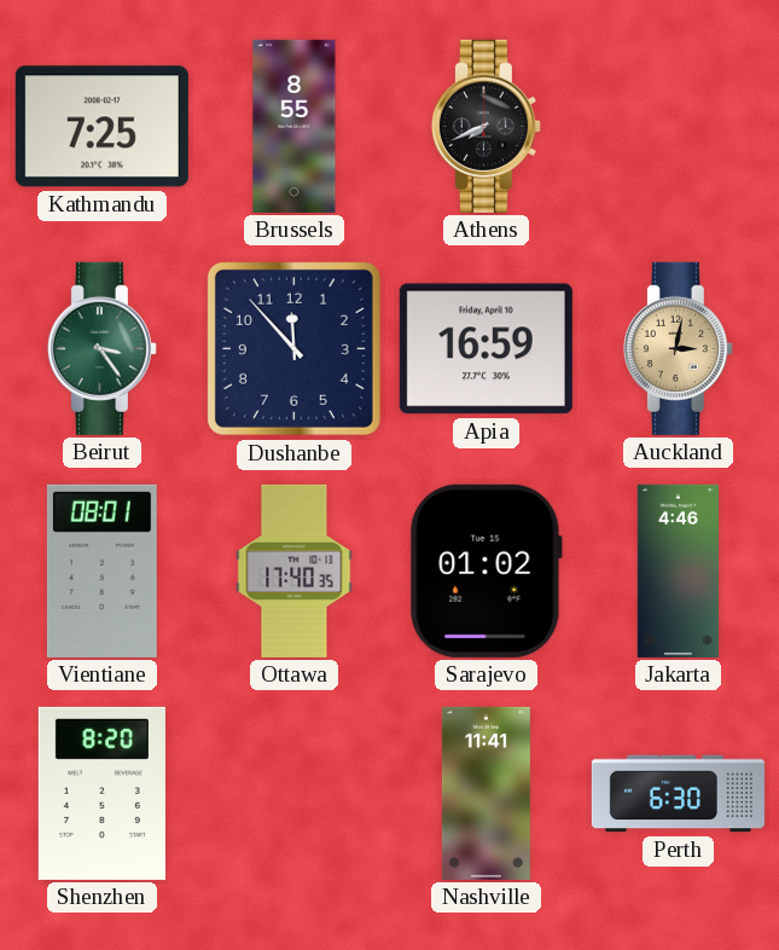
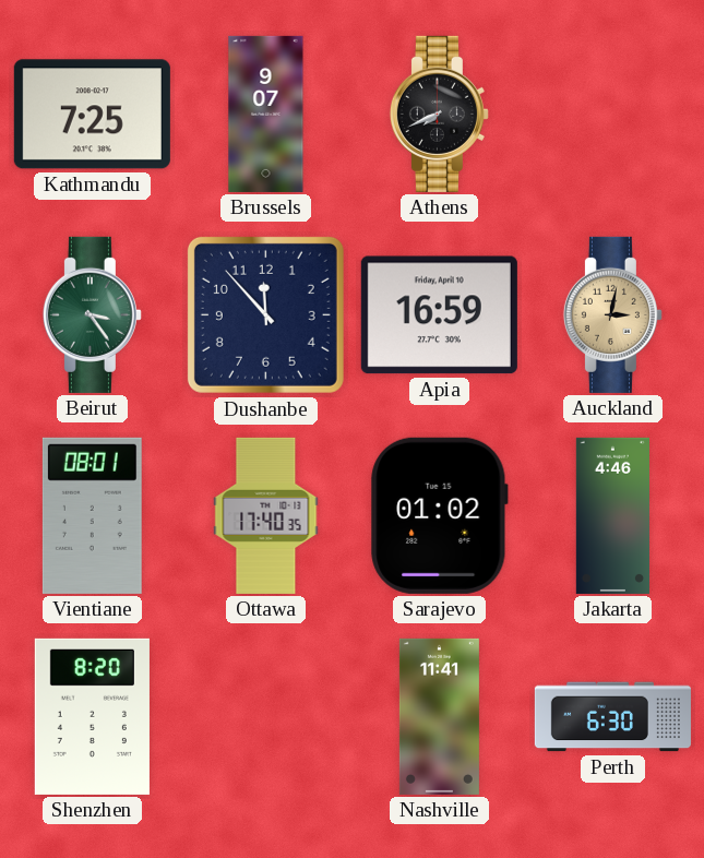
Brussels: 8:55 -> 9:07
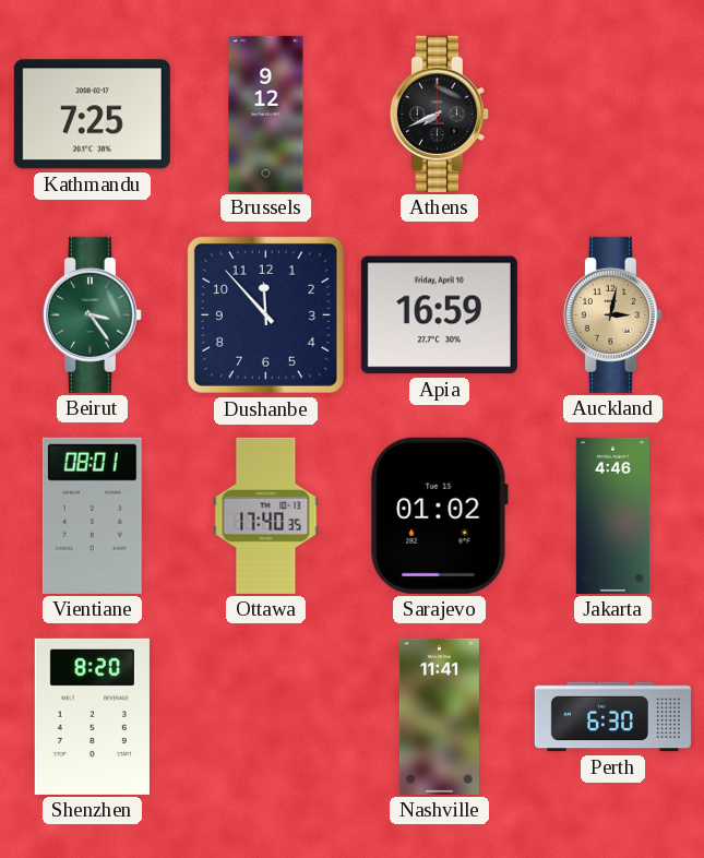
Brussels: 9:07 -> 9:12
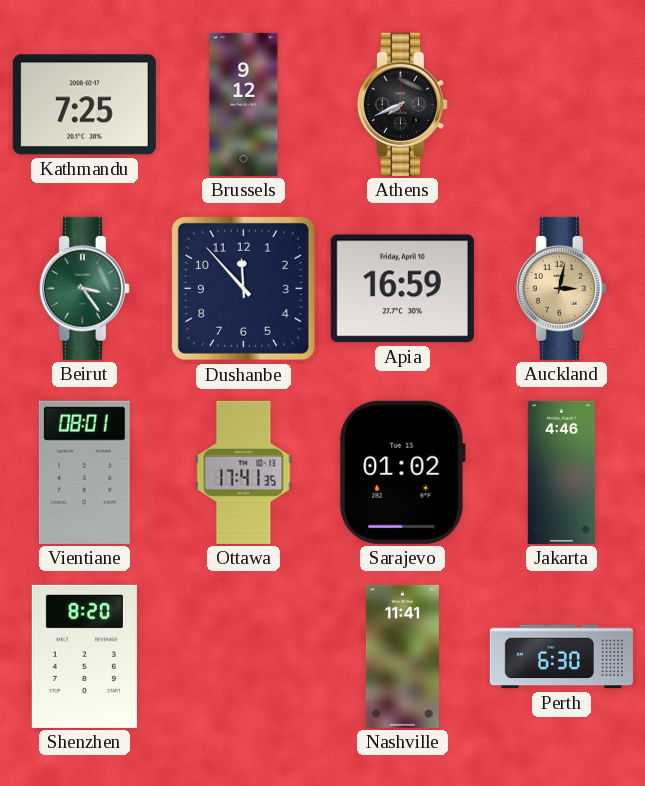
Ottawa: 17:40 -> 17:41
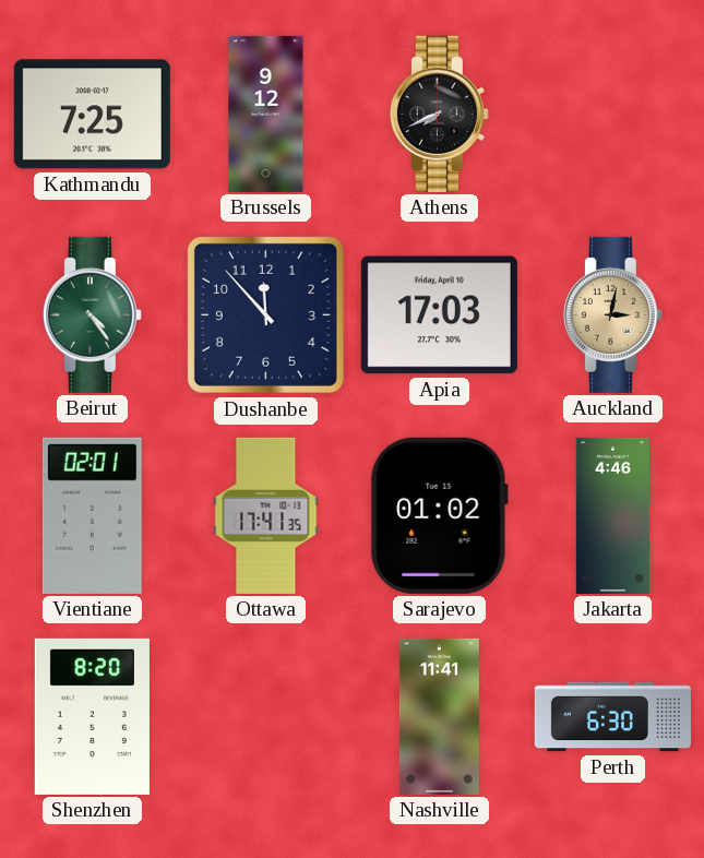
Beirut: 3:24 -> 4:24
Apia: 16:59 -> 17:03
Vientiane: 08:01 -> 02:01
